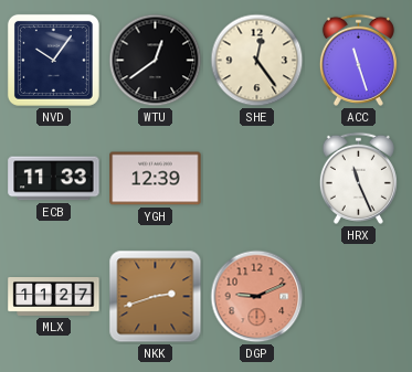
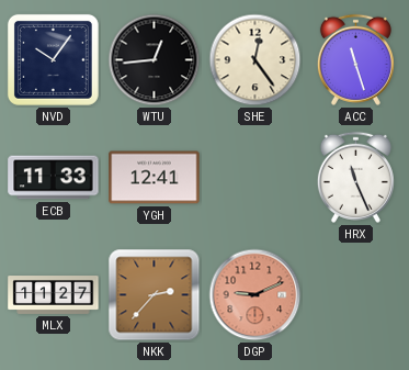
WTU: 12:39 -> 12:44
YGH: 12:39 -> 12:41
NKK: 2:42 -> 2:37
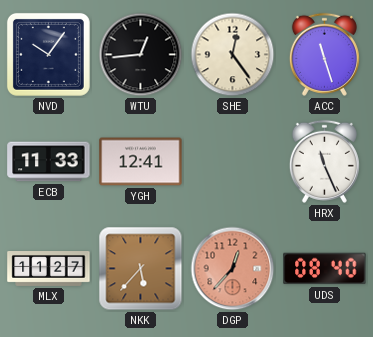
NKK: 2:37 -> 5:37
DGP: 9:11 -> 12:37
UDS: none -> 08:40
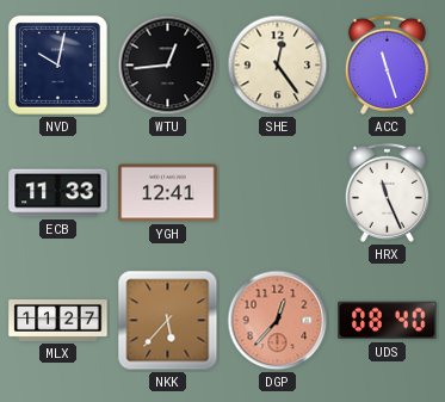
NVD: 10:06 -> 10:02
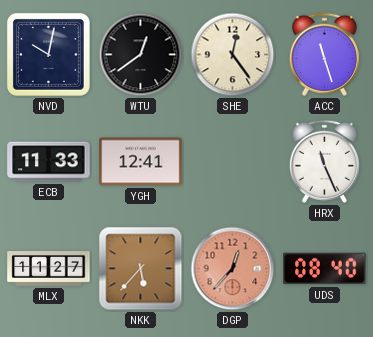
WTU: 12:44 -> 12:39
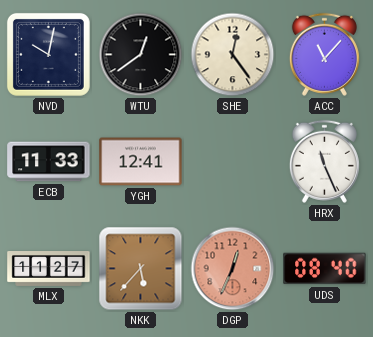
ACC: 11:27 -> 11:07
DGP: 12:37 -> 12:34
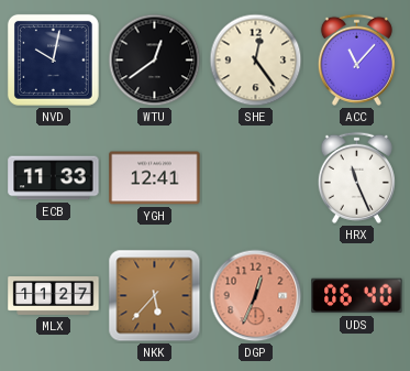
UDS: 08:40 -> 06:40
